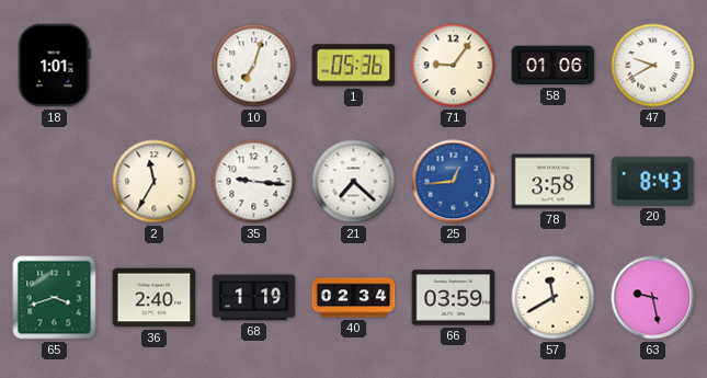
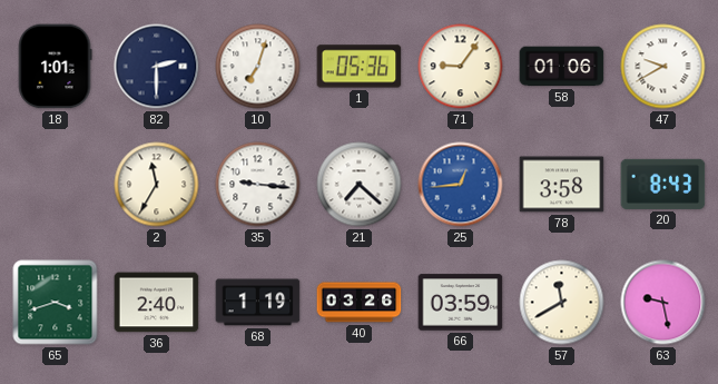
82: none -> 2:30
40: 02:34 -> 03:26
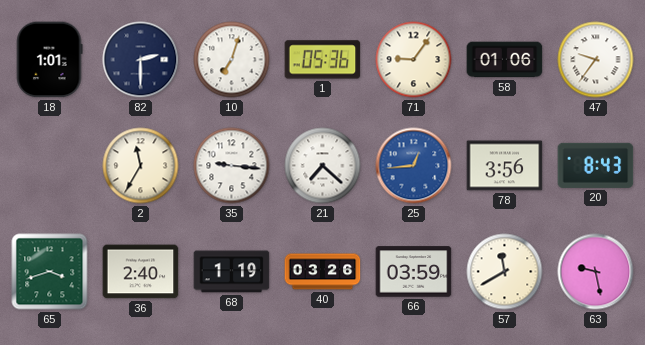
47: 9:40 -> 9:36
78: 3:58 -> 3:56
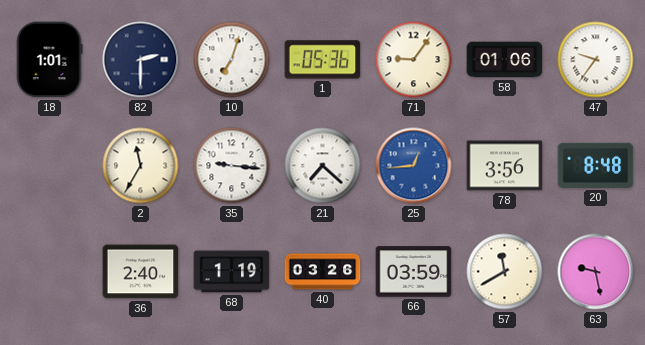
20: 8:43 -> 8:48
65: 3:42 -> none
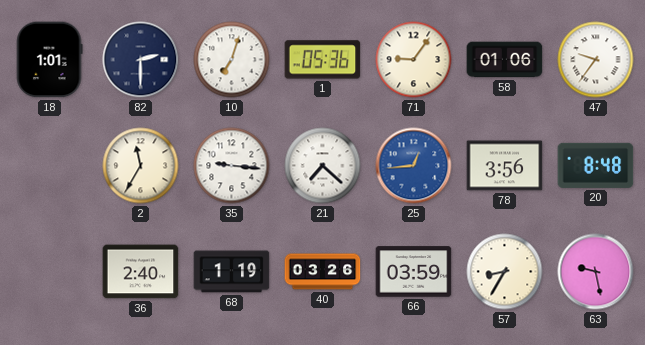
57: 11:40 -> 8:35
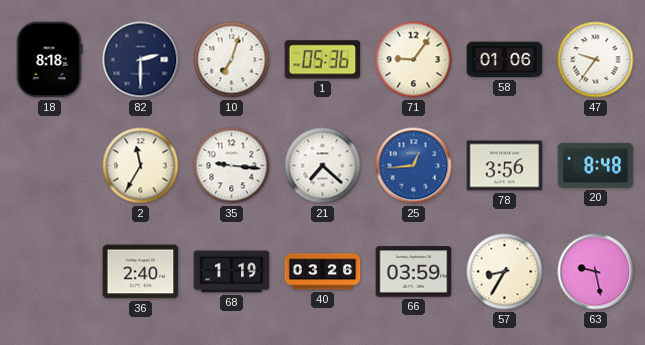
18: 1:01 -> 8:18
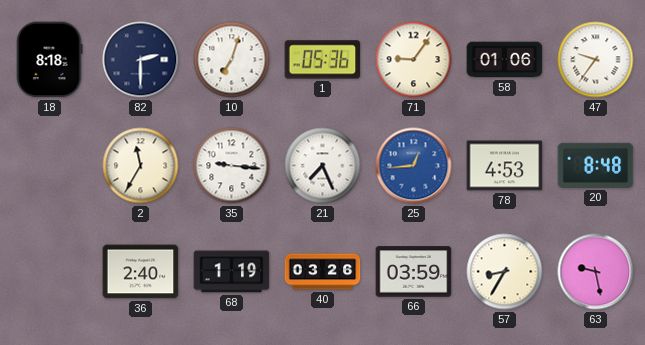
21: 7:22 -> 7:26
78: 3:56 -> 4:53
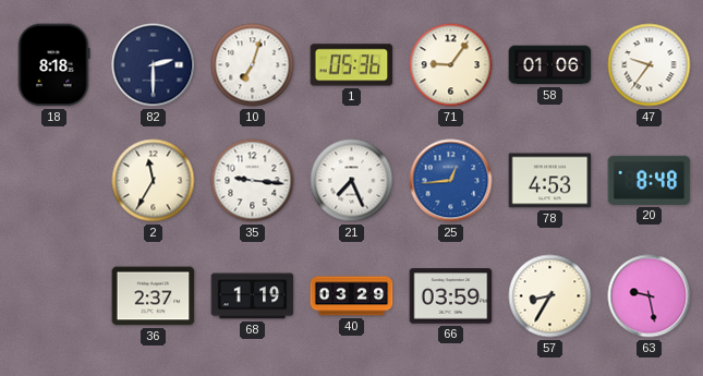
36: 2:40 -> 2:37
40: 03:26 -> 03:29
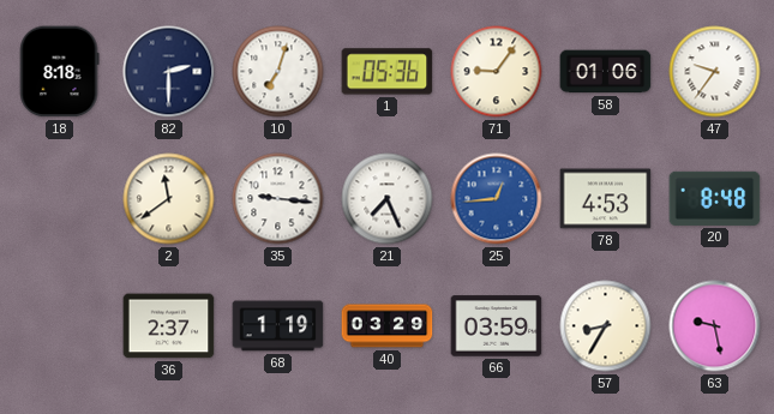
2: 11:35 -> 11:39
